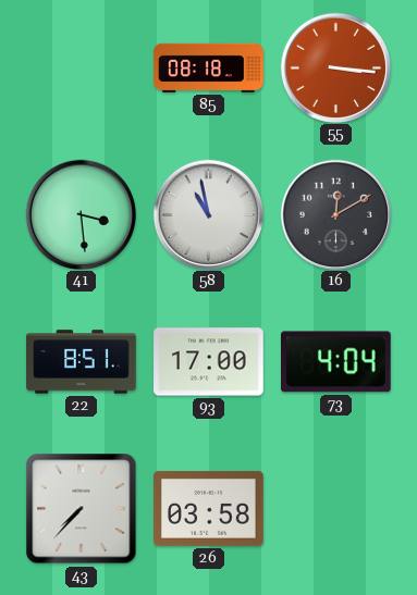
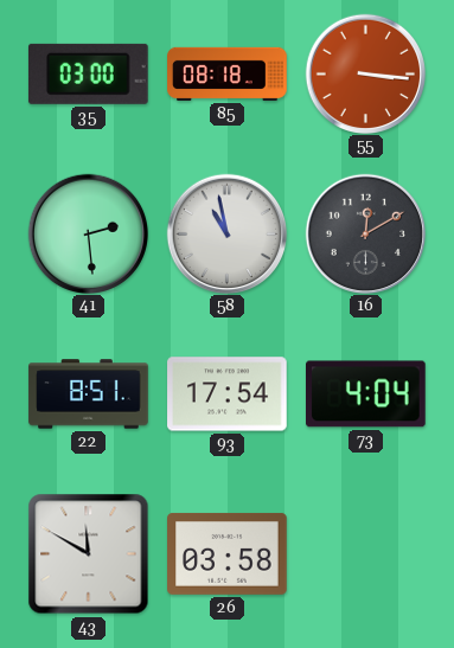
35: none -> 03:00
41: 3:29 -> 2:29
93: 17:00 -> 17:54
43: 7:37 -> 11:50
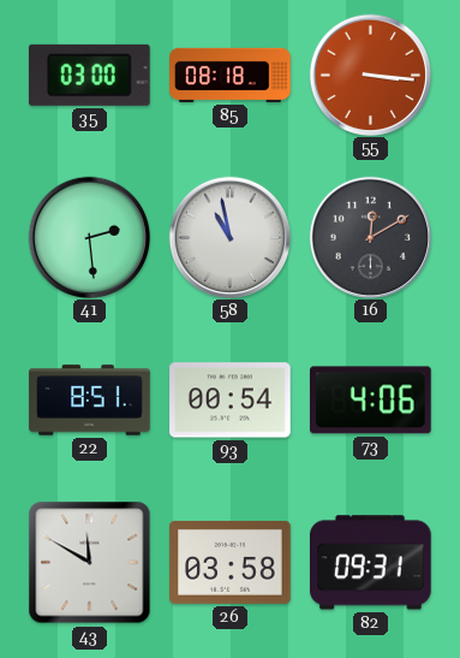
93: 17:54 -> 00:54
73: 4:04 -> 4:06
82: none -> 09:31
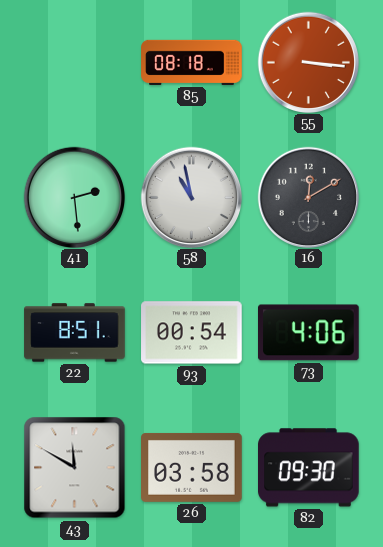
35: 03:00 -> none
82: 09:31 -> 09:30
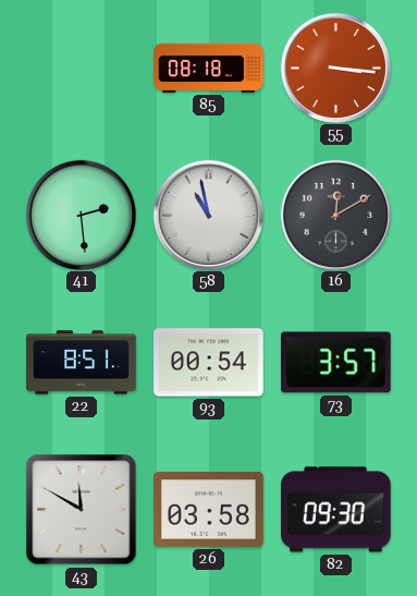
73: 4:06 -> 3:57
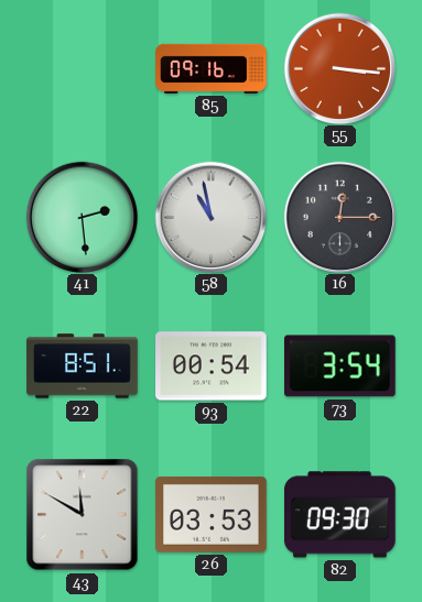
85: 08:18 -> 09:16
16: 12:10 -> 12:15
73: 3:57 -> 3:54
26: 03:58 -> 03:53
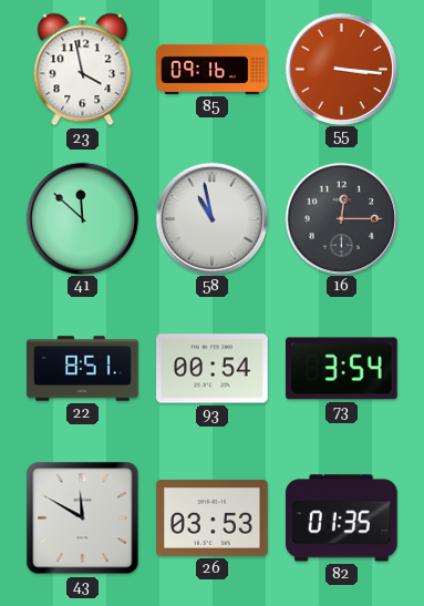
23: none -> 3:58
41: 2:29 -> 11:52
82: 09:30 -> 01:35
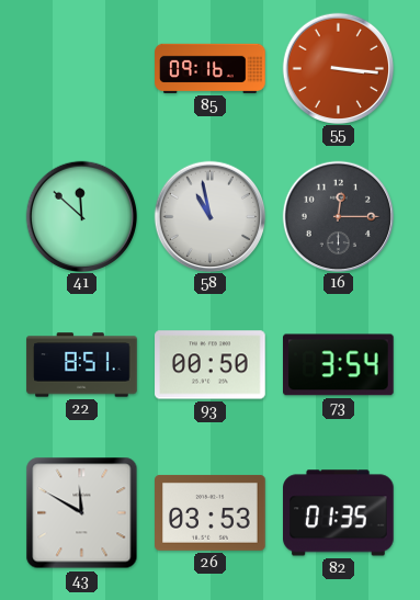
23: 3:58 -> none
93: 00:54 -> 00:50
